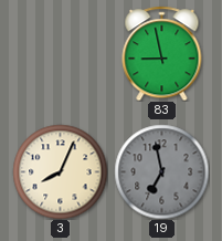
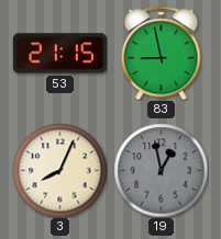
53: none -> 21:15
19: 6:58 -> 12:58
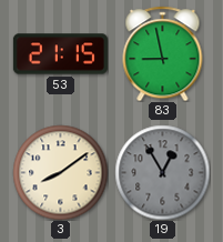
3: 8:04 -> 8:09
19: 12:58 -> 12:55
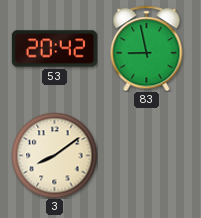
53: 21:15 -> 20:42
19: 12:55 -> none
